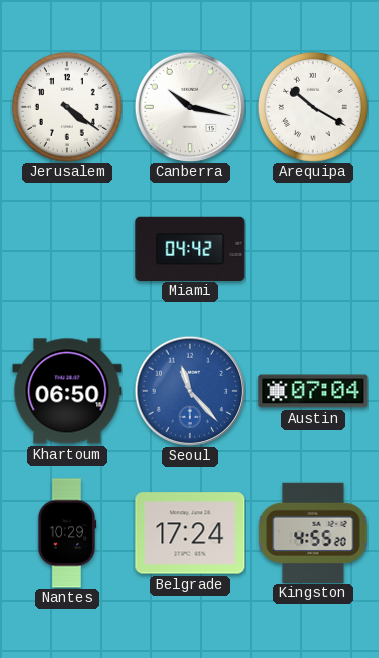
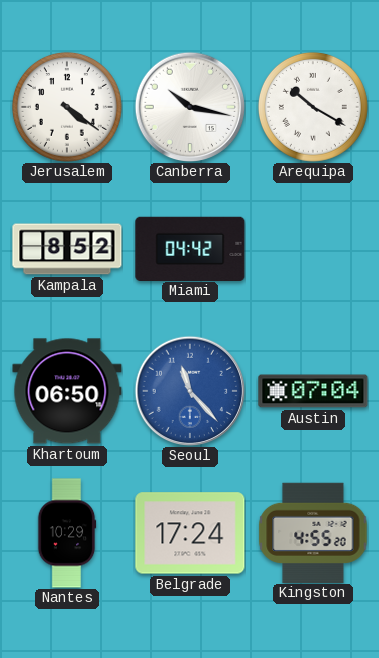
Kampala: none -> 8:52
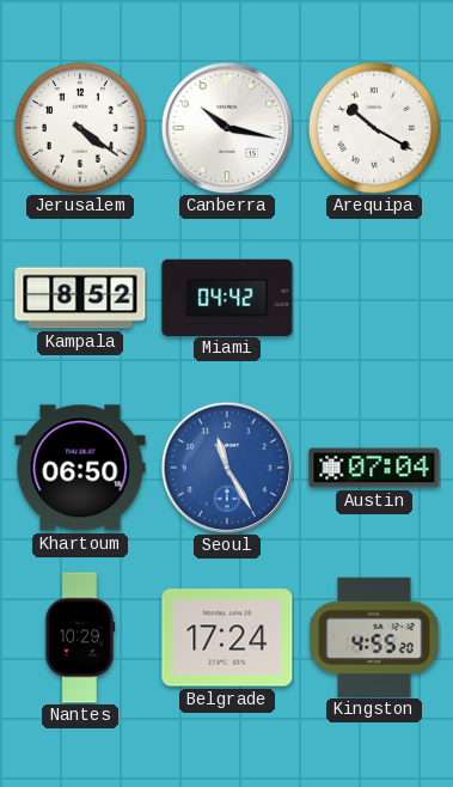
Seoul: 11:23 -> 11:25
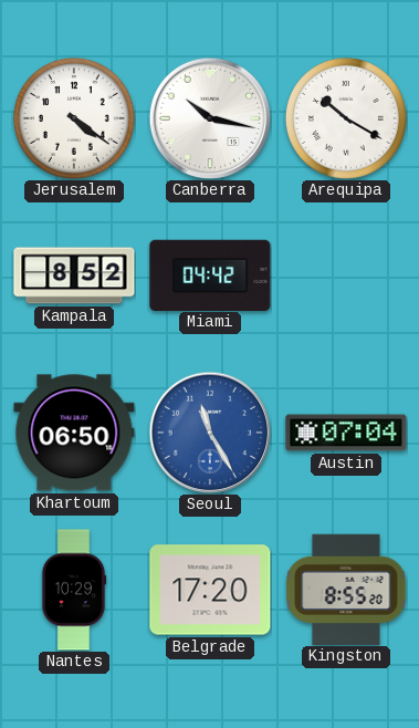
Belgrade: 17:24 -> 17:20
Kingston: 4:55 -> 8:55
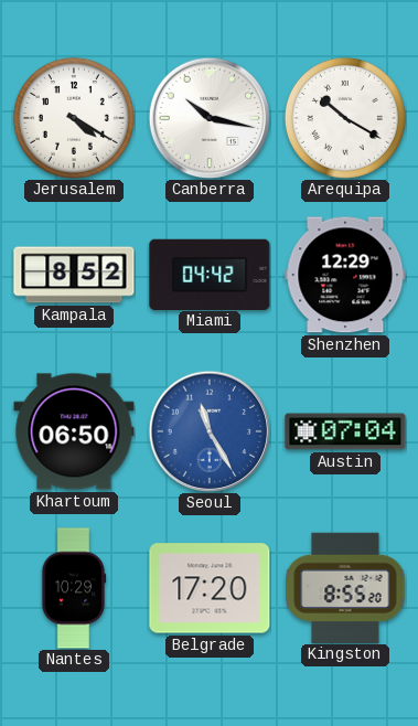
Jerusalem: 4:21 -> 4:20
Shenzhen: none -> 12:29
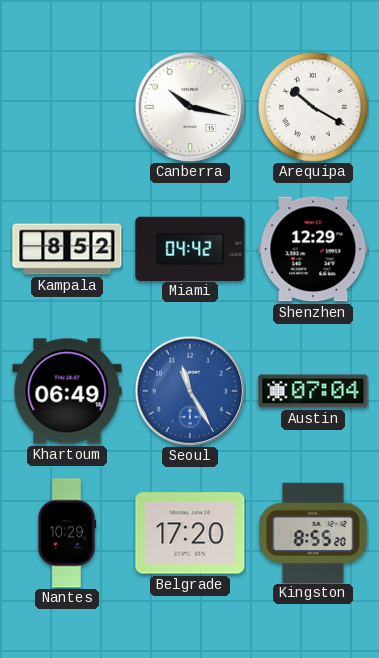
Jerusalem: 4:20 -> none
Khartoum: 06:50 -> 06:49
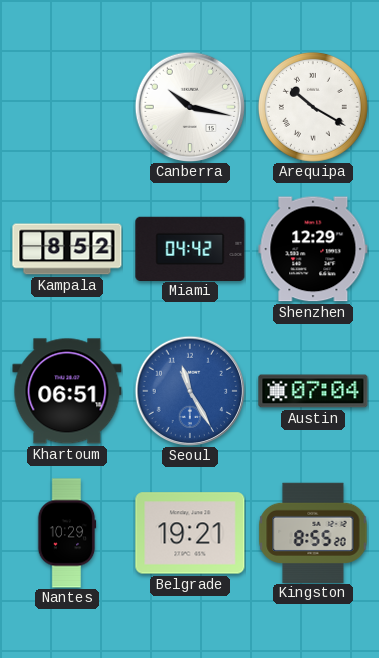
Khartoum: 06:49 -> 06:51
Belgrade: 17:20 -> 19:21
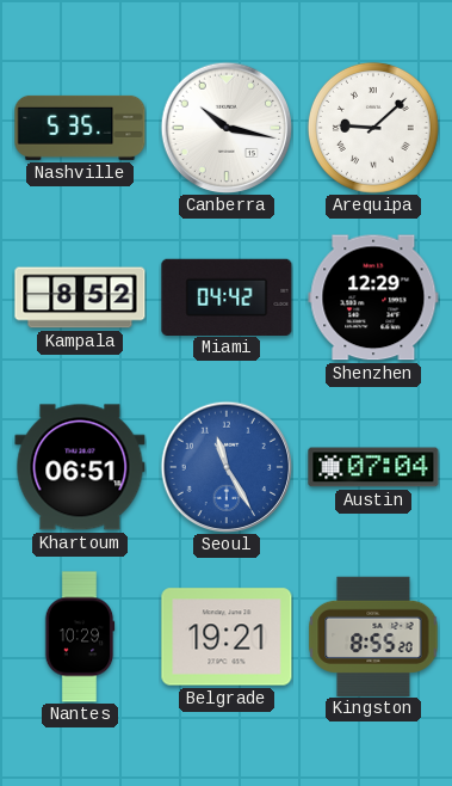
Nashville: none -> 5:35
Arequipa: 10:20 -> 9:08
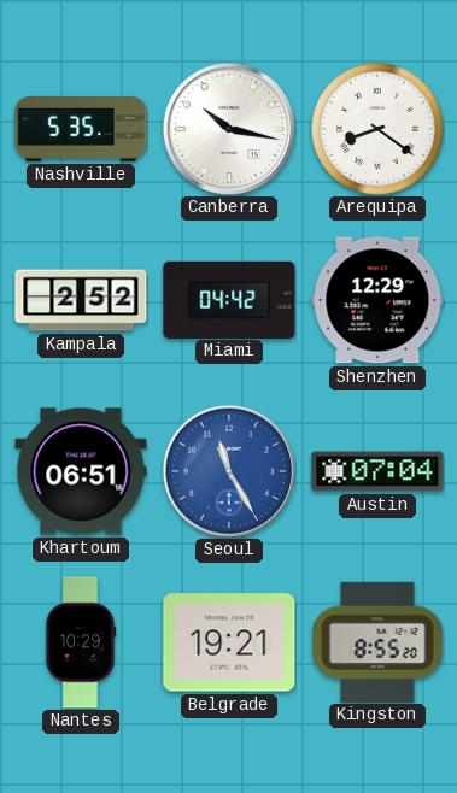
Arequipa: 9:08 -> 8:21
Kampala: 8:52 -> 2:52
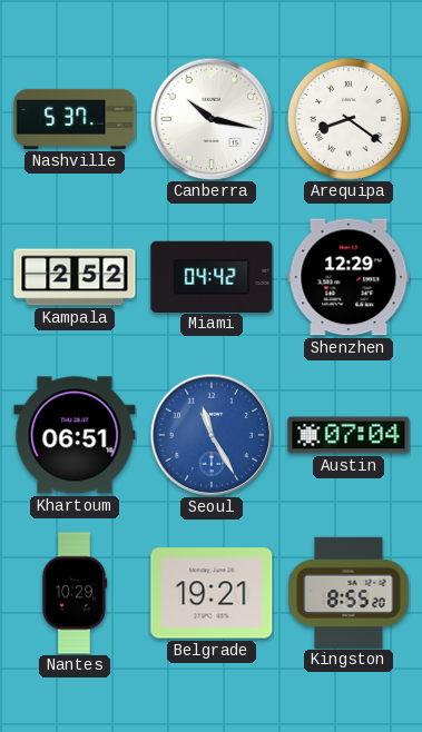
Nashville: 5:35 -> 5:37
